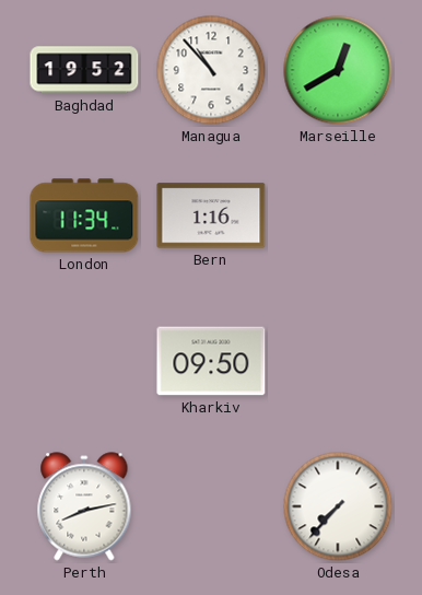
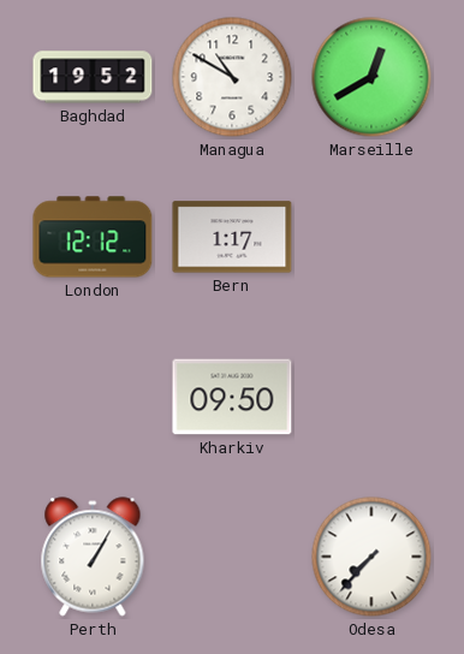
Managua: 10:53 -> 10:50
London: 11:34 -> 12:12
Bern: 1:16 -> 1:17
Perth: 8:13 -> 1:05
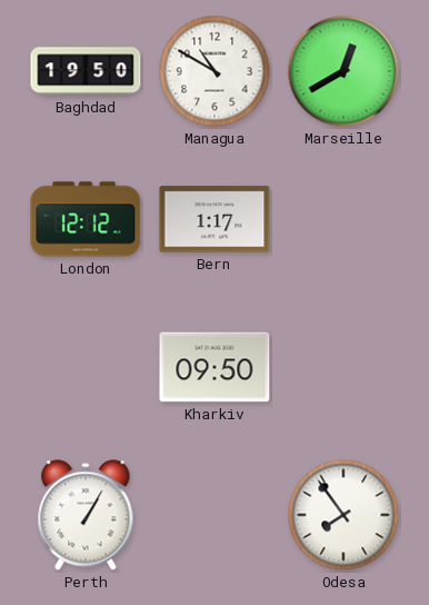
Baghdad: 19:52 -> 19:50
Odesa: 7:37 -> 7:54
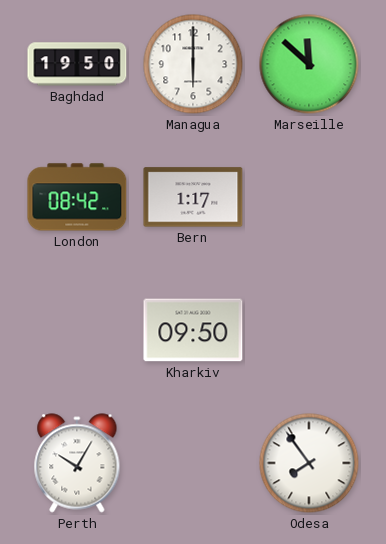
Managua: 10:50 -> 6:00
Marseille: 12:40 -> 11:52
London: 12:12 -> 08:42
Perth: 1:05 -> 10:05
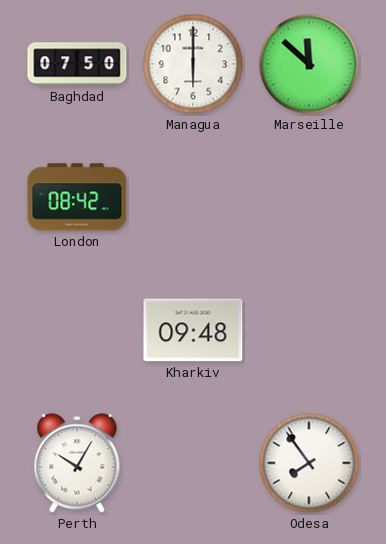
Baghdad: 19:50 -> 07:50
Bern: 1:17 -> none
Kharkiv: 09:50 -> 09:48
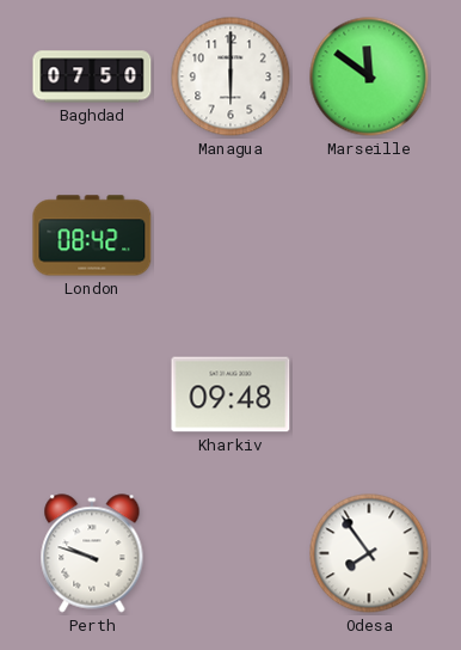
Marseille: 11:52 -> 11:51
Perth: 10:05 -> 9:48
